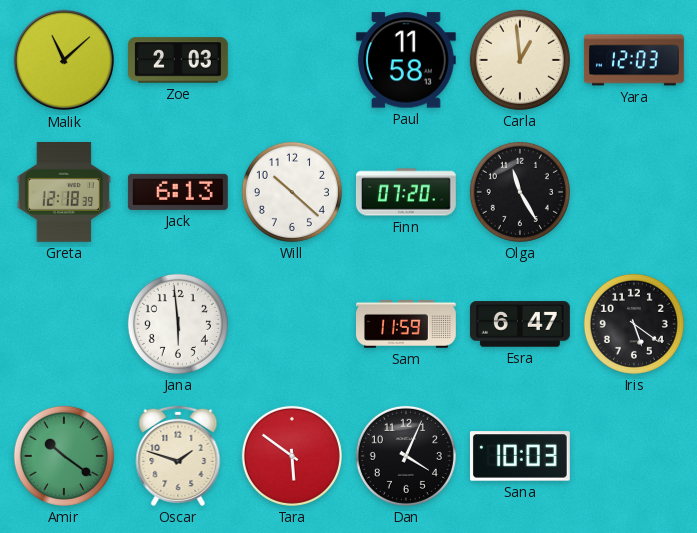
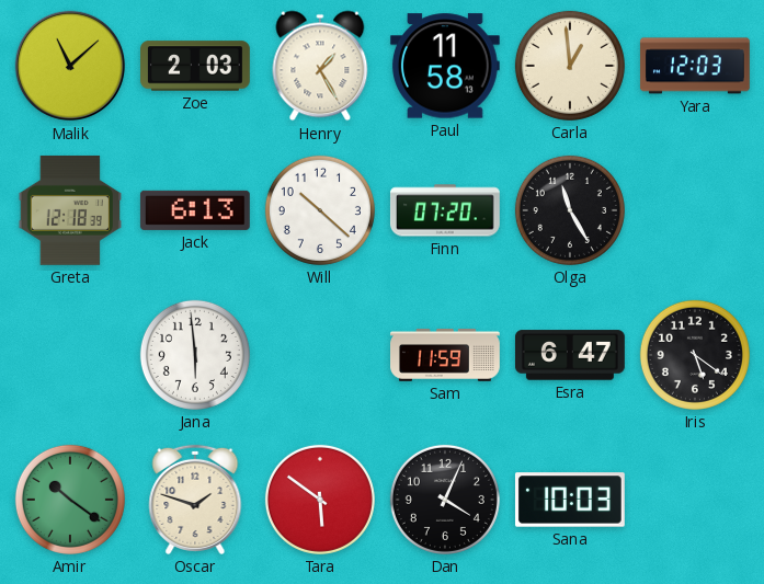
Henry: none -> 1:25
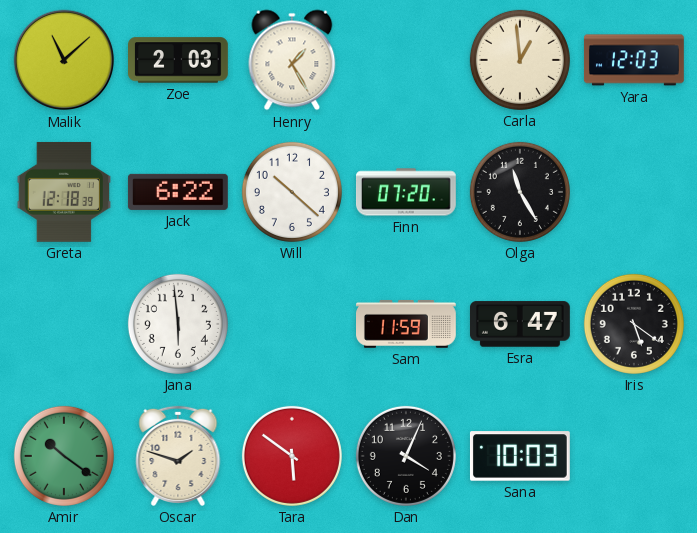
Paul: 11:58 -> none
Jack: 6:13 -> 6:22
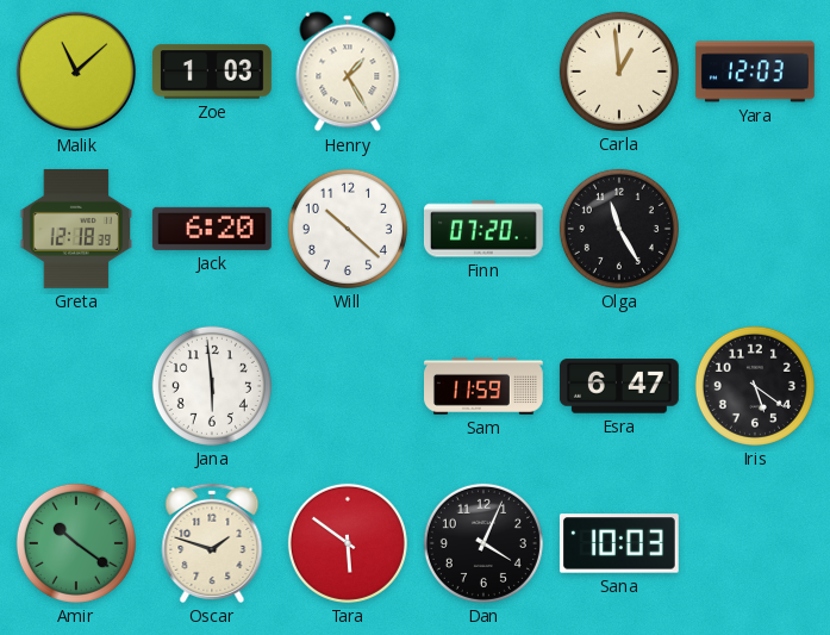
Zoe: 2:03 -> 1:03
Jack: 6:22 -> 6:20
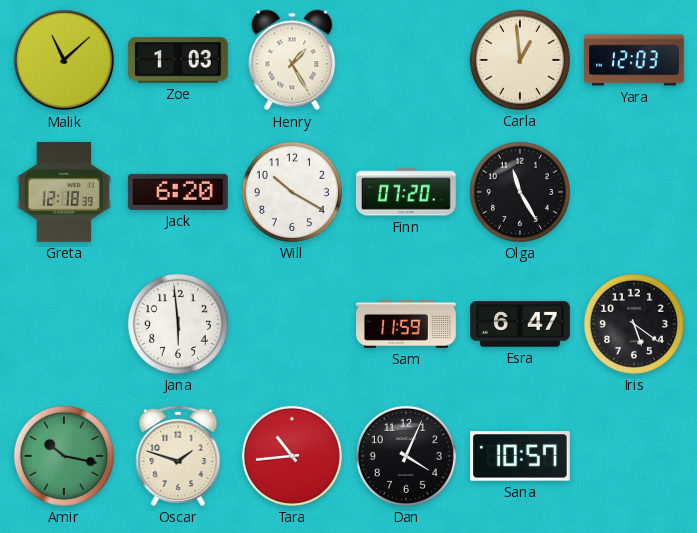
Will: 10:22 -> 10:20
Amir: 10:21 -> 10:17
Tara: 5:51 -> 10:44
Sana: 10:03 -> 10:57
